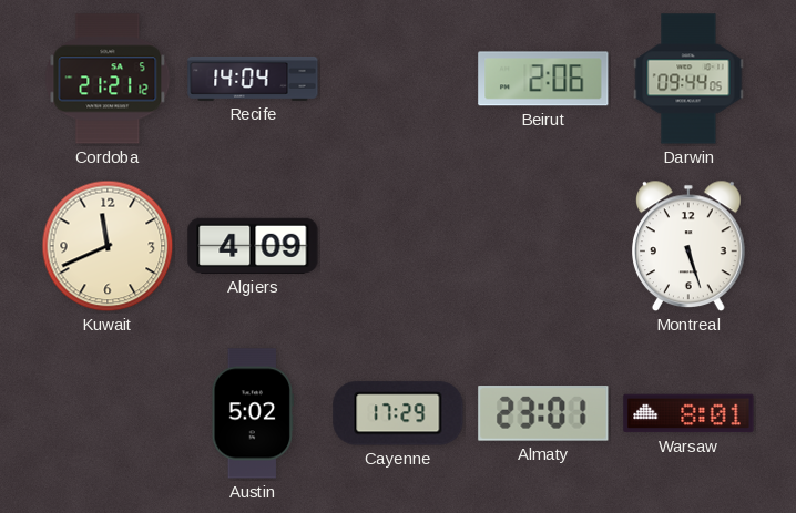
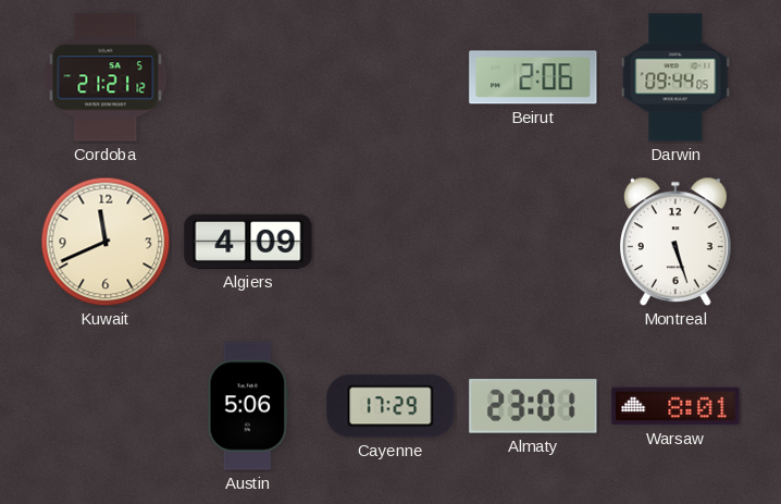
Recife: 14:04 -> none
Austin: 5:02 -> 5:06
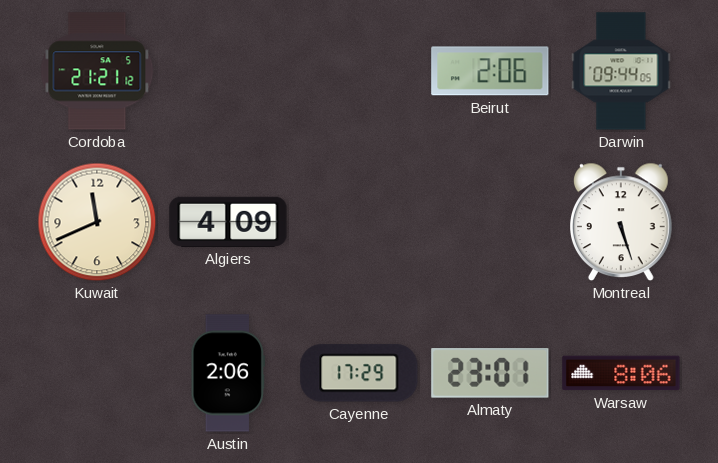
Austin: 5:06 -> 2:06
Warsaw: 8:01 -> 8:06
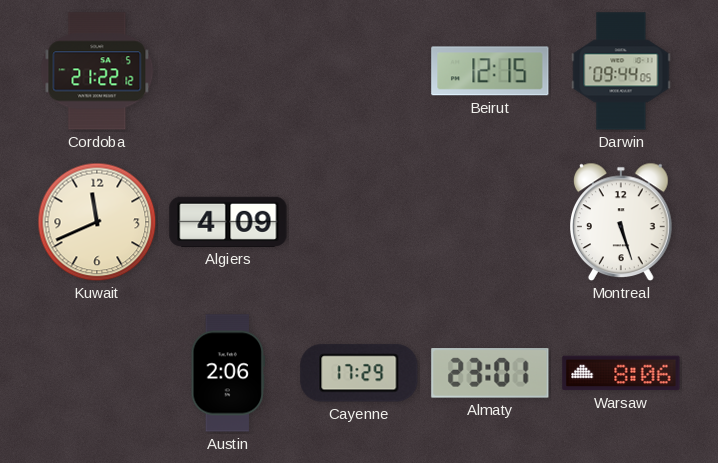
Cordoba: 21:21 -> 21:22
Beirut: 2:06 -> 12:15
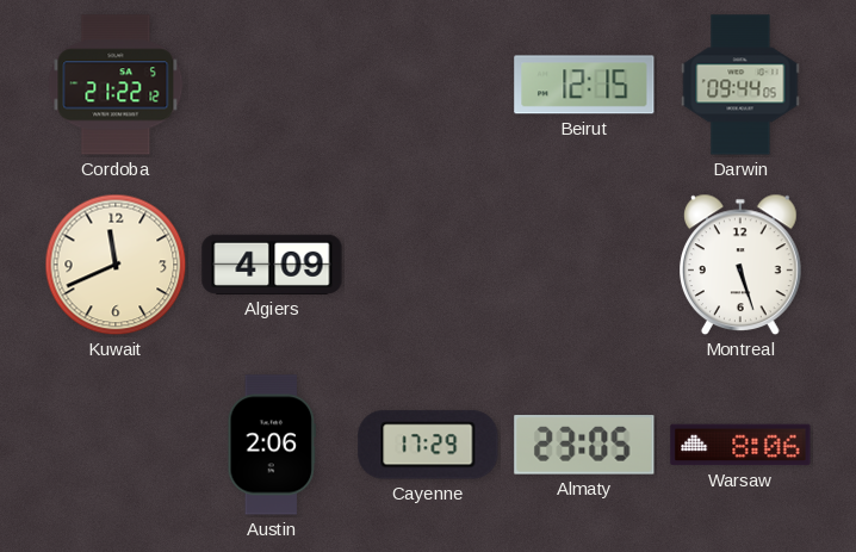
Almaty: 23:01 -> 23:05
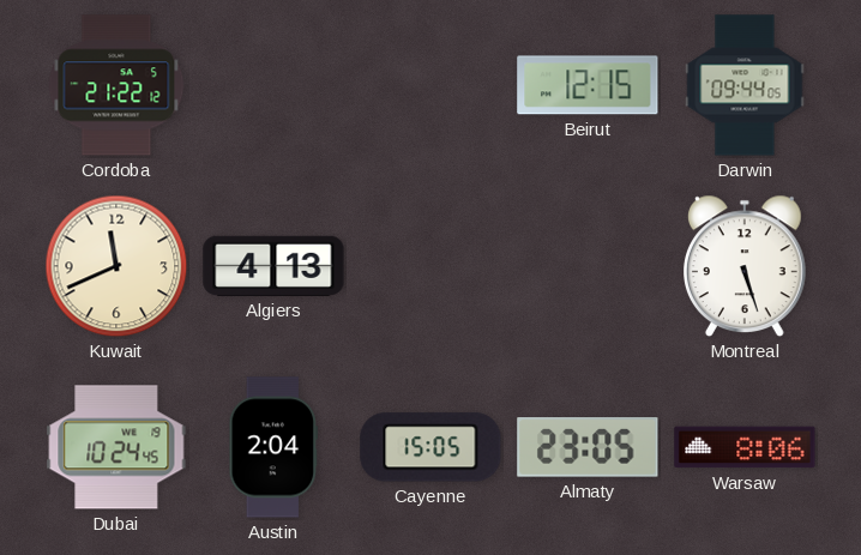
Algiers: 4:09 -> 4:13
Dubai: none -> 10:24
Austin: 2:06 -> 2:04
Cayenne: 17:29 -> 15:05
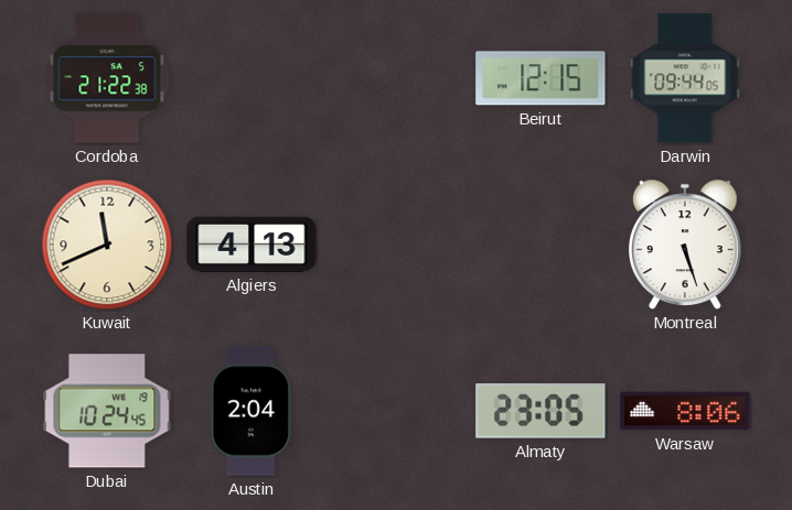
Cordoba: 21:22:12 -> 21:22:38
Cayenne: 15:05 -> none
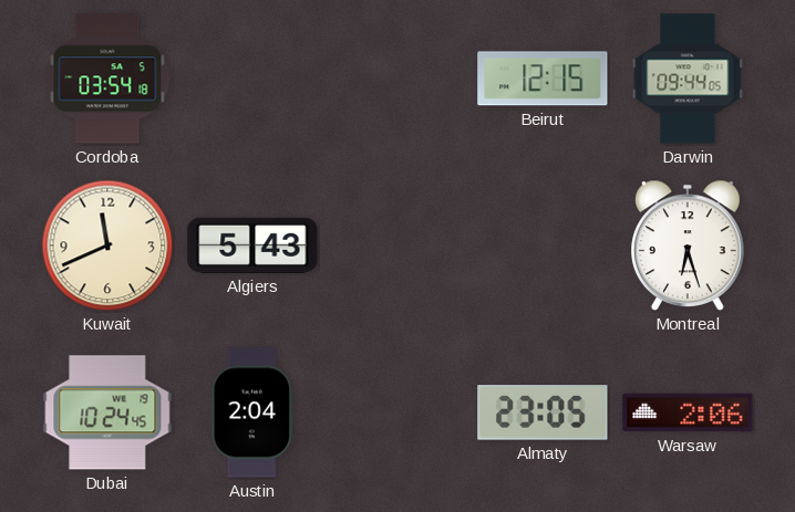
Cordoba: 21:22 -> 03:54
Algiers: 4:13 -> 5:43
Montreal: 5:27 -> 6:27
Warsaw: 8:06 -> 2:06
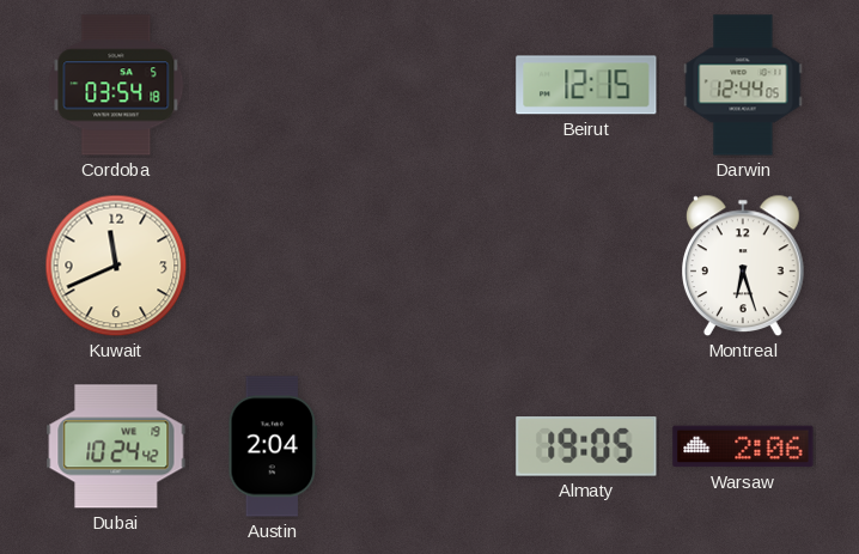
Darwin: 09:44 -> 12:44
Algiers: 5:43 -> none
Dubai: 10:24:45 -> 10:24:42
Almaty: 23:05 -> 19:05
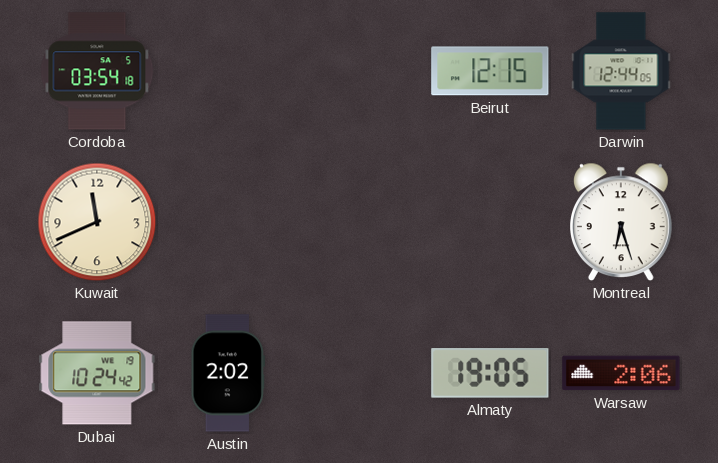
Austin: 2:04 -> 2:02
